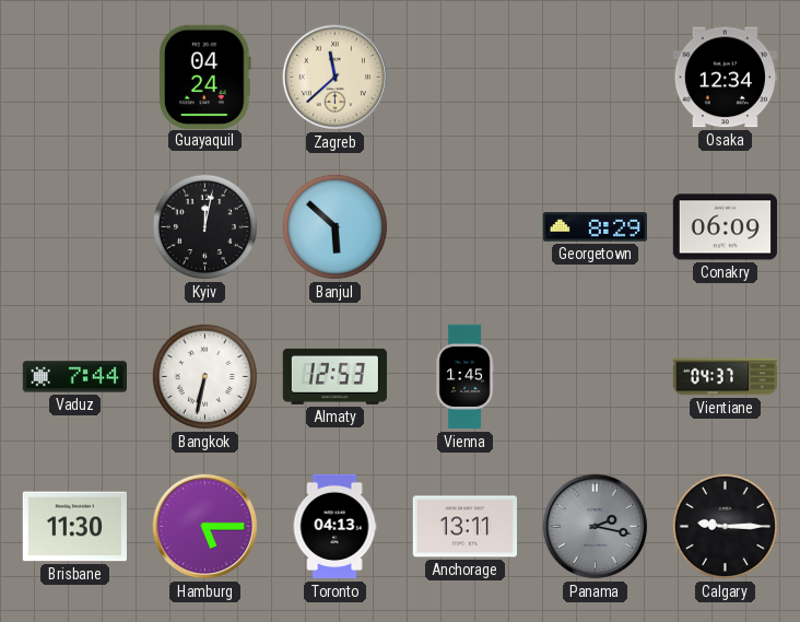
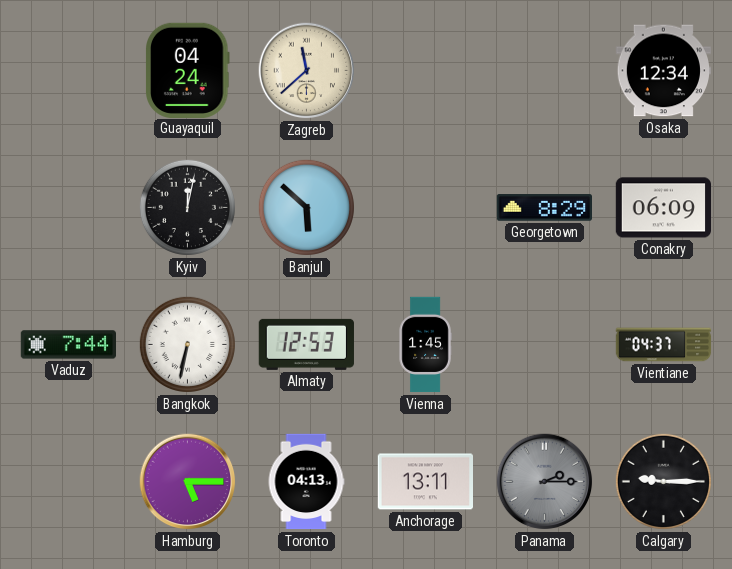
Brisbane: 11:30 -> none
Panama: 2:17 -> 2:15
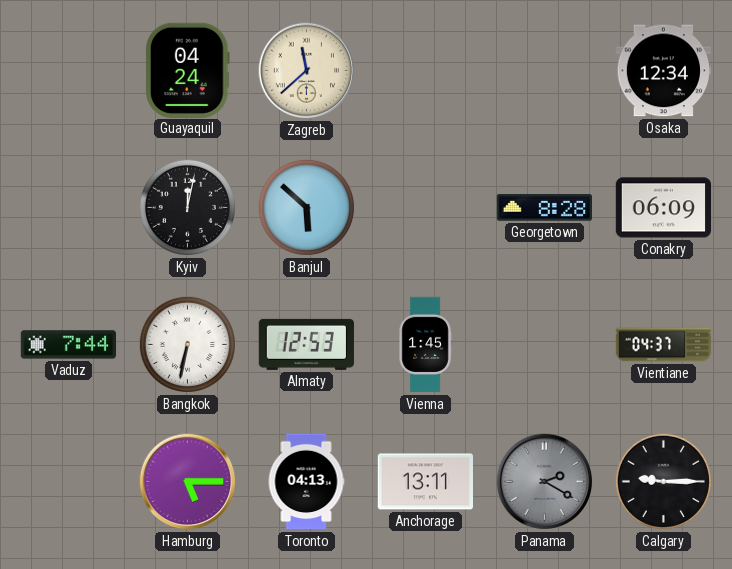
Georgetown: 8:29 -> 8:28
Panama: 2:15 -> 2:20
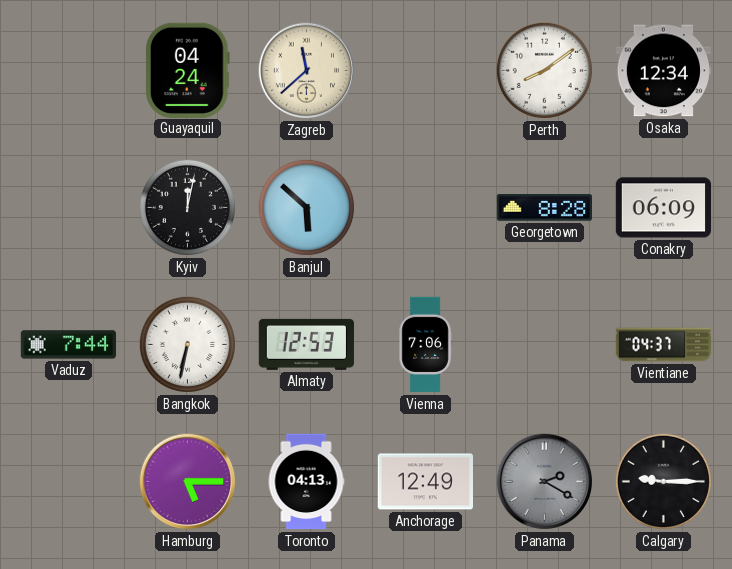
Perth: none -> 8:09
Vienna: 1:45 -> 7:06
Anchorage: 13:11 -> 12:49
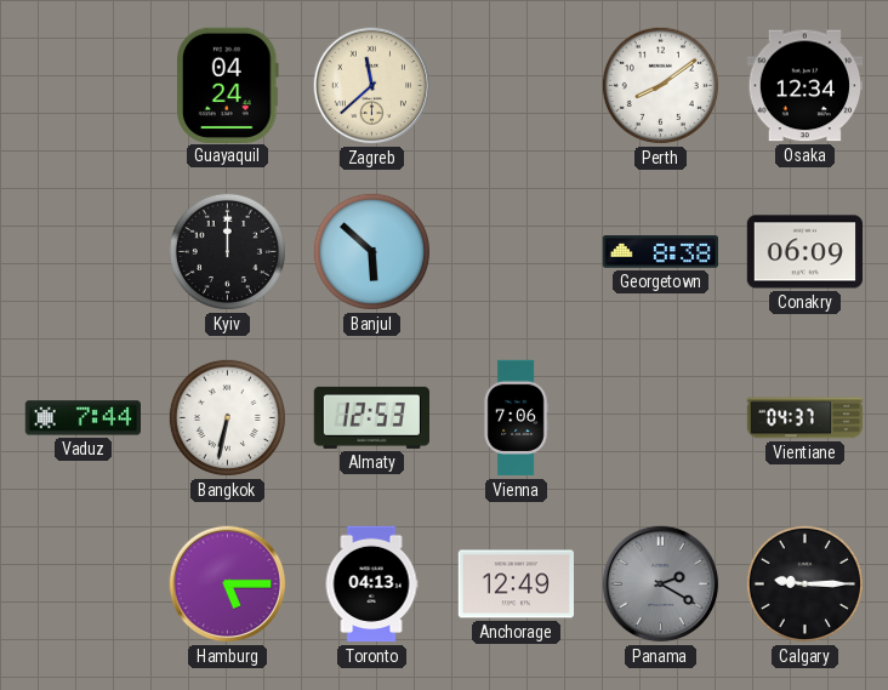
Kyiv: 12:02 -> 12:00
Georgetown: 8:28 -> 8:38
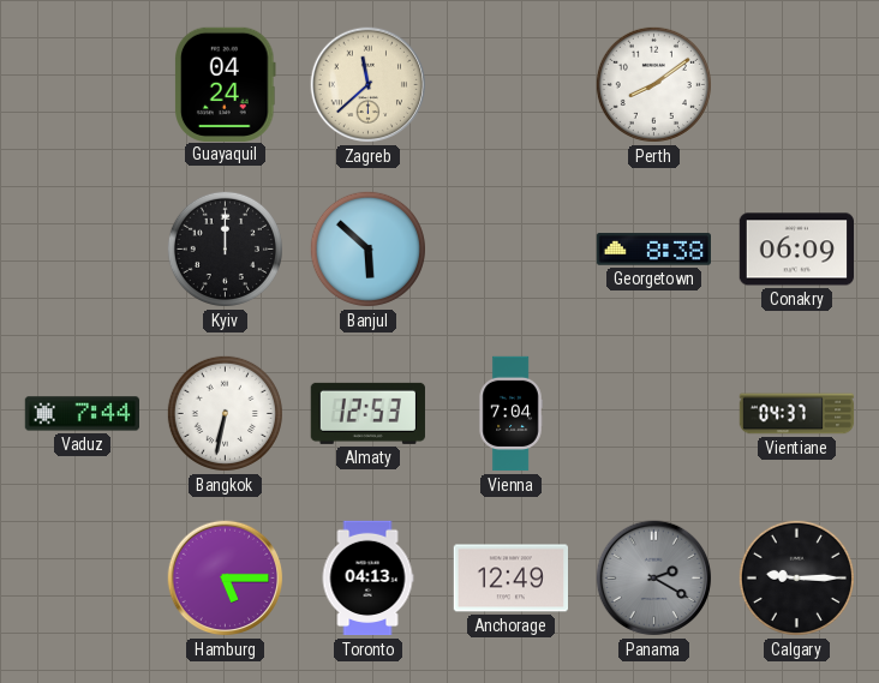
Osaka: 12:34 -> none
Vienna: 7:06 -> 7:04
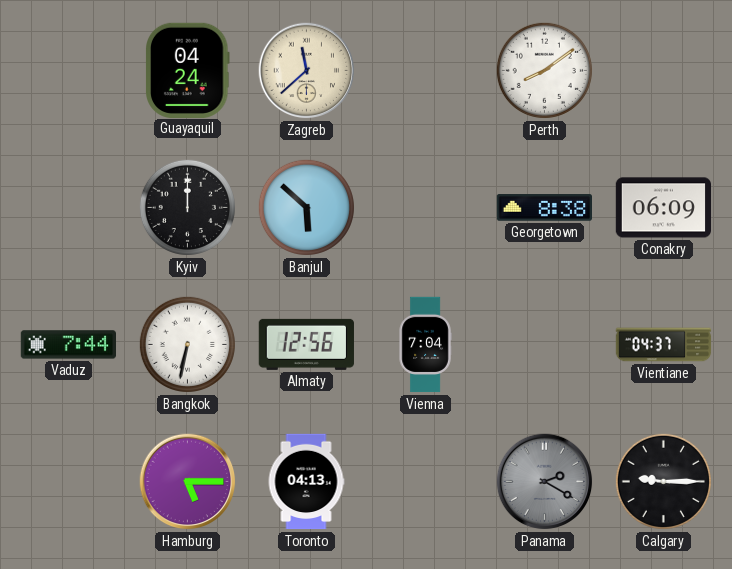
Almaty: 12:53 -> 12:56
Anchorage: 12:49 -> none
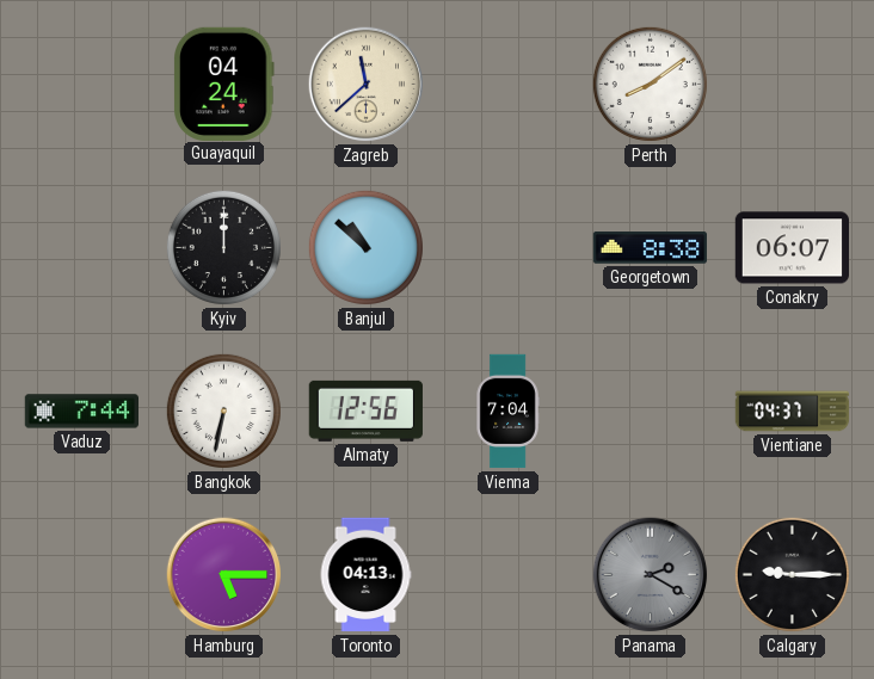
Banjul: 5:52 -> 10:52
Conakry: 06:09 -> 06:07
